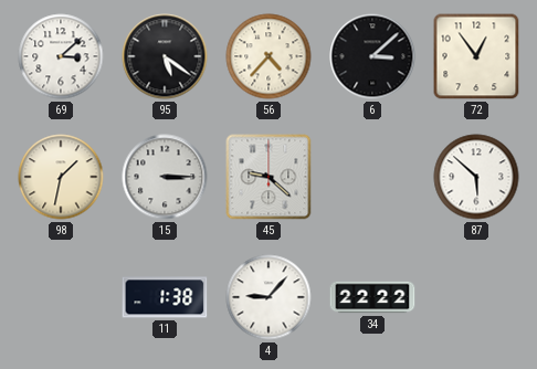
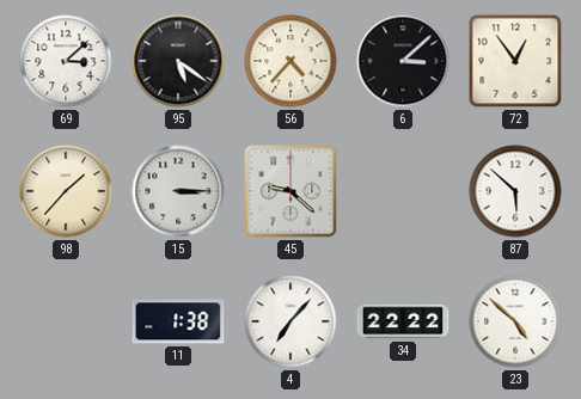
98: 1:32 -> 1:37
4: 9:07 -> 7:07
23: none -> 4:52
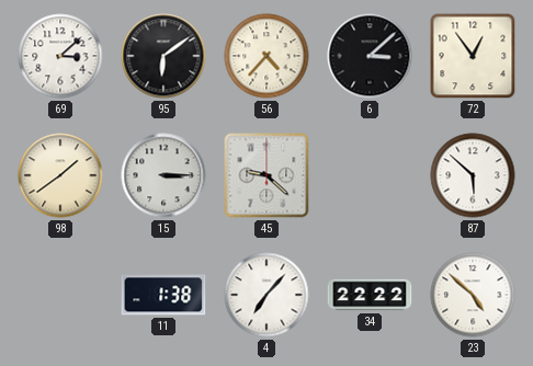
95: 5:21 -> 6:09
98: 1:37 -> 1:39
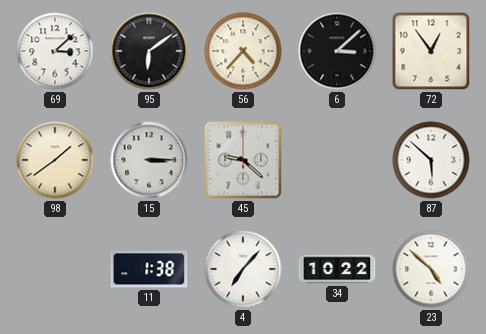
34: 22:22 -> 10:22
